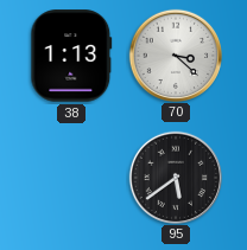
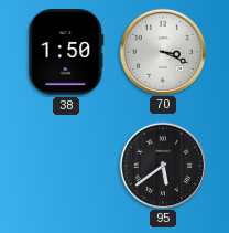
38: 1:13 -> 1:50
70: 3:22 -> 3:19
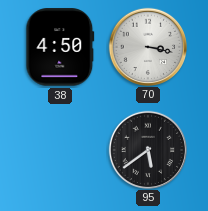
38: 1:50 -> 4:50
70: 3:19 -> 3:17
